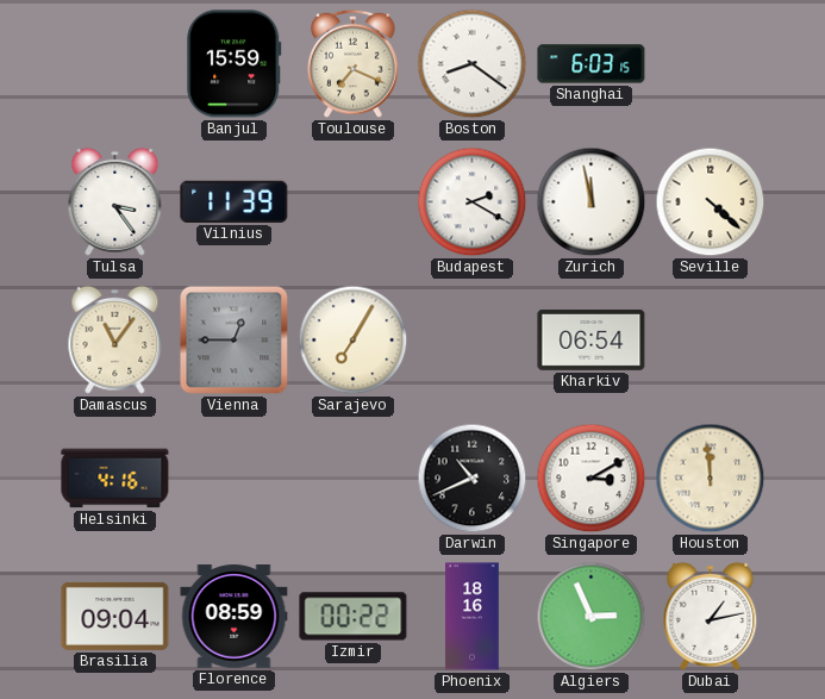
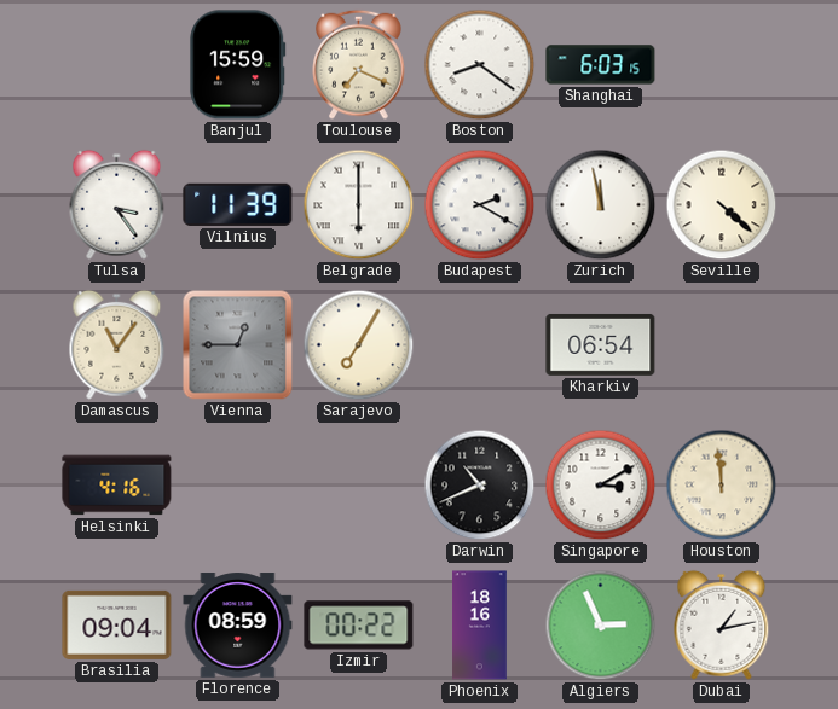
Belgrade: none -> 6:00
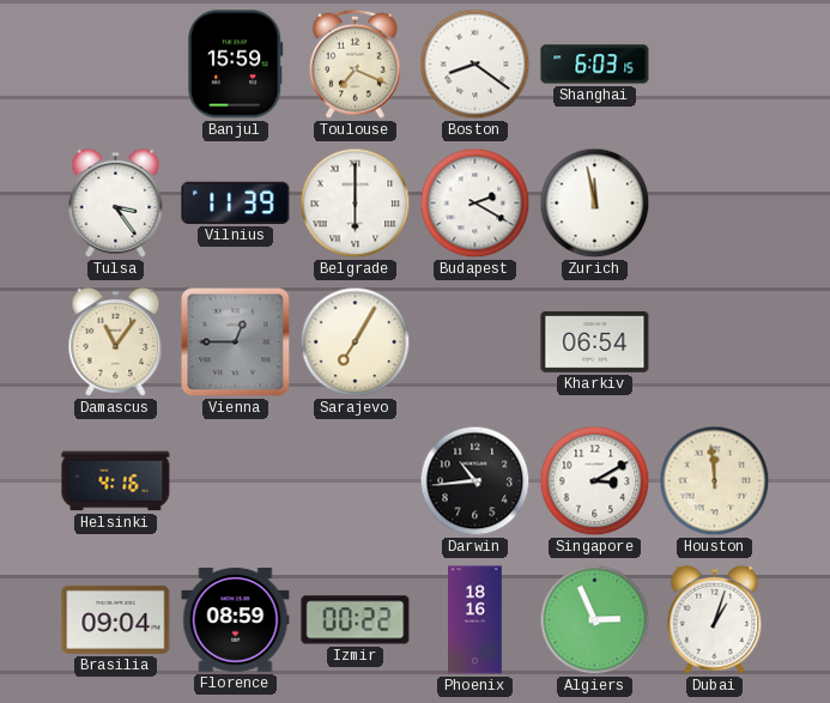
Seville: 4:22 -> none
Darwin: 10:41 -> 10:44
Dubai: 1:13 -> 1:03
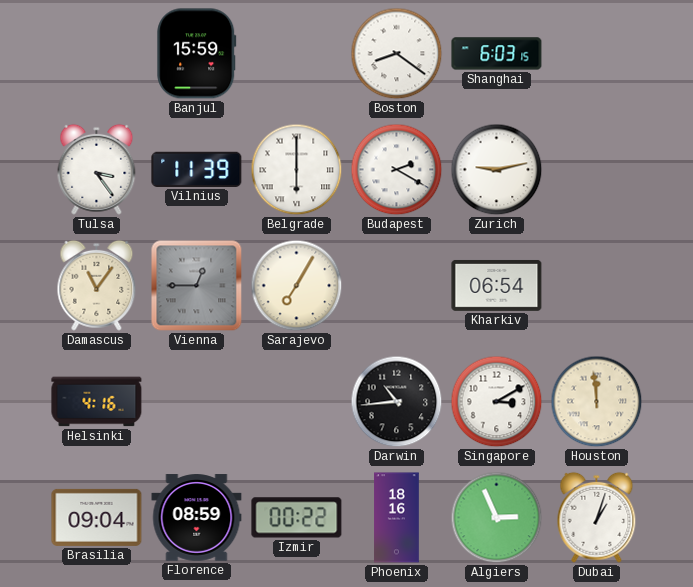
Toulouse: 7:19 -> none
Zurich: 11:58 -> 9:13
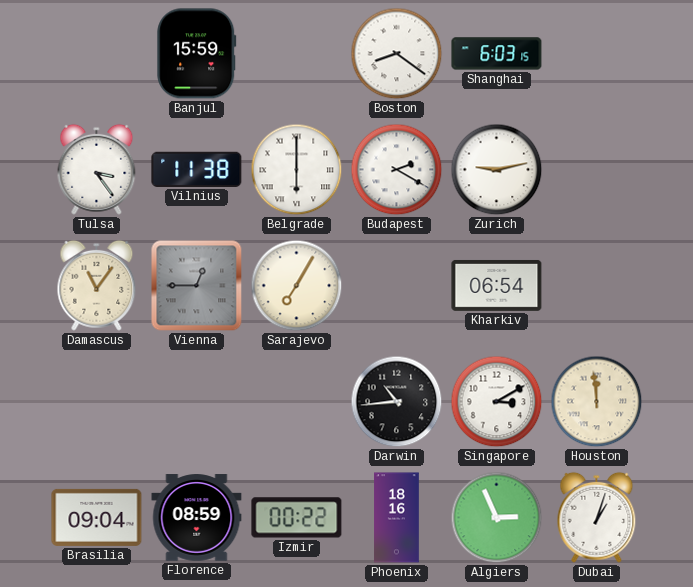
Vilnius: 11:39 -> 11:38
Helsinki: 4:16 -> none
